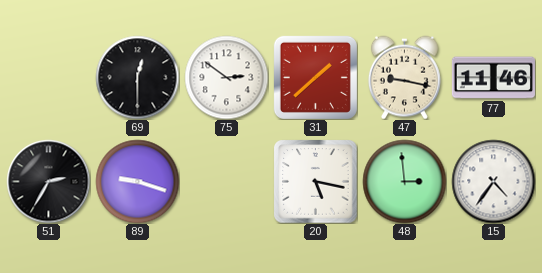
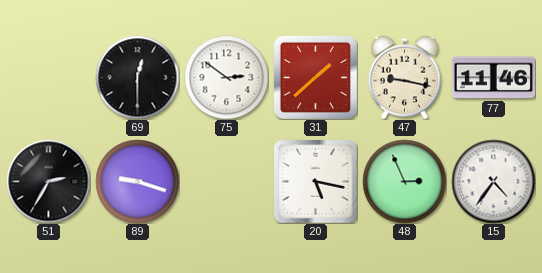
48: 2:59 -> 2:56
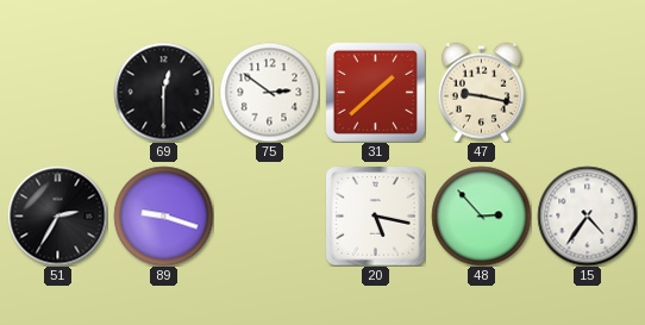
77: 11:46 -> none
48: 2:56 -> 2:53
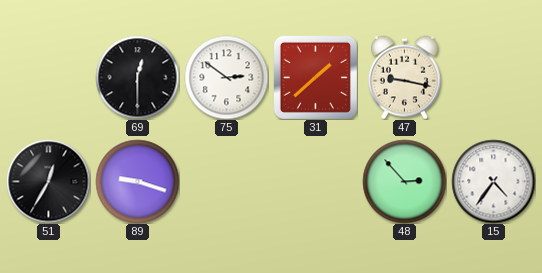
51: 2:35 -> 12:35
20: 5:17 -> none
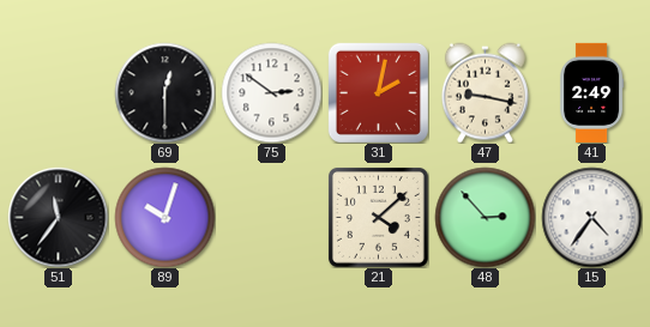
31: 1:38 -> 2:02
41: none -> 2:49
51: 12:35 -> 11:36
89: 9:18 -> 10:03
21: none -> 4:08
